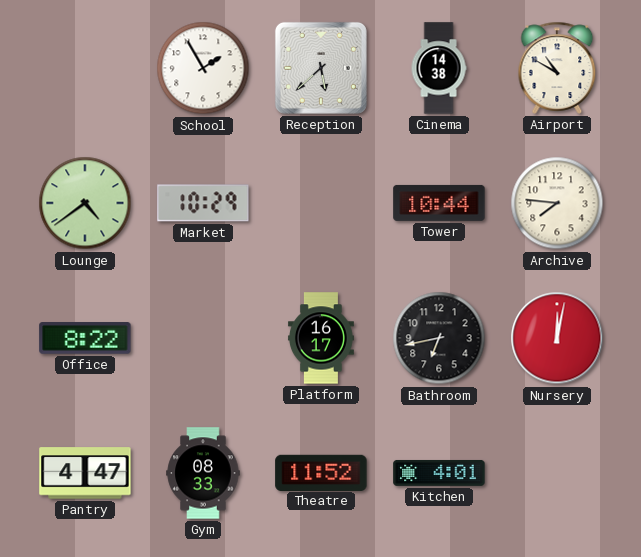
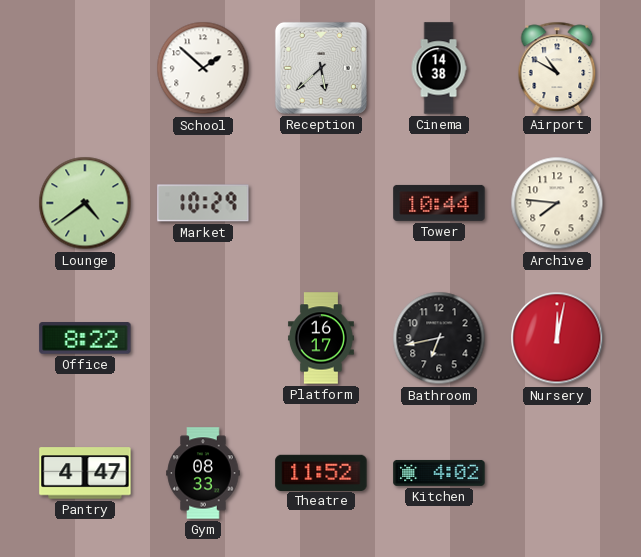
School: 1:55 -> 1:52
Kitchen: 4:01 -> 4:02
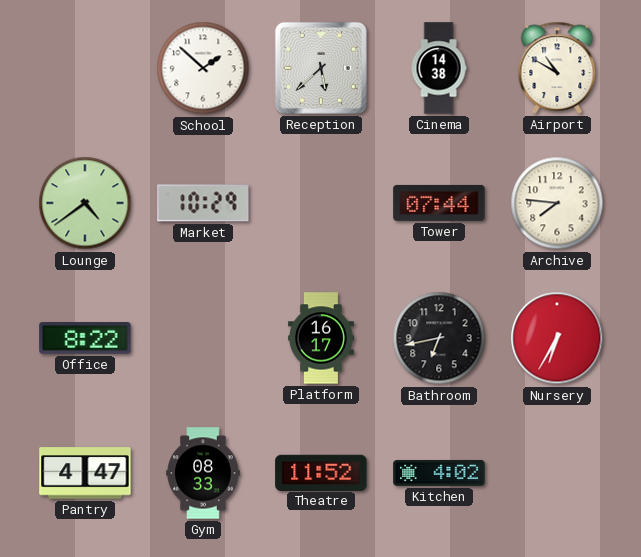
Tower: 10:44 -> 07:44
Nursery: 12:02 -> 6:35
